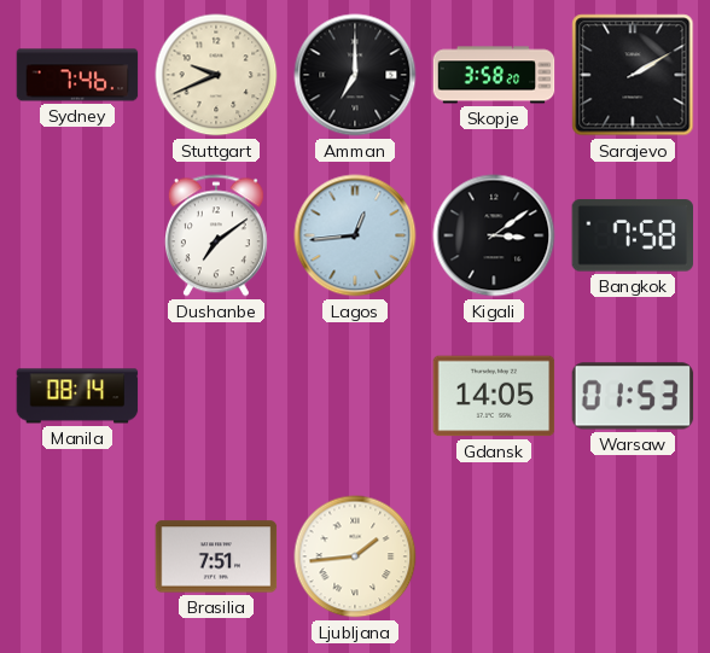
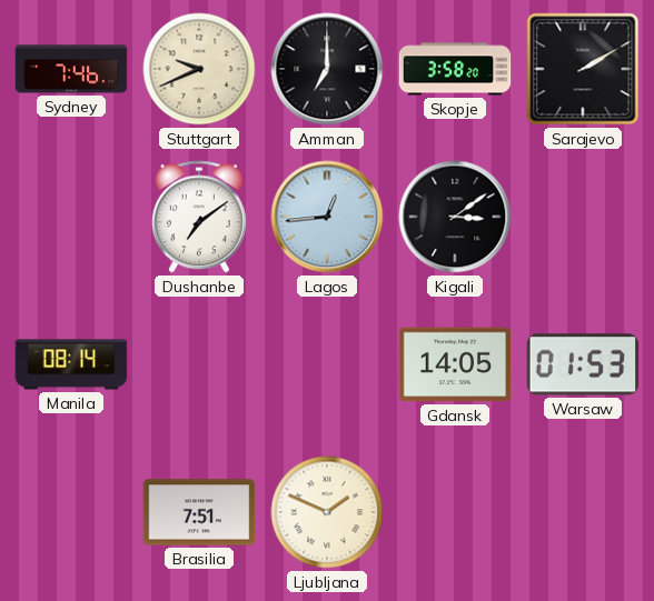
Bangkok: 7:58 -> none
Ljubljana: 1:44 -> 1:49
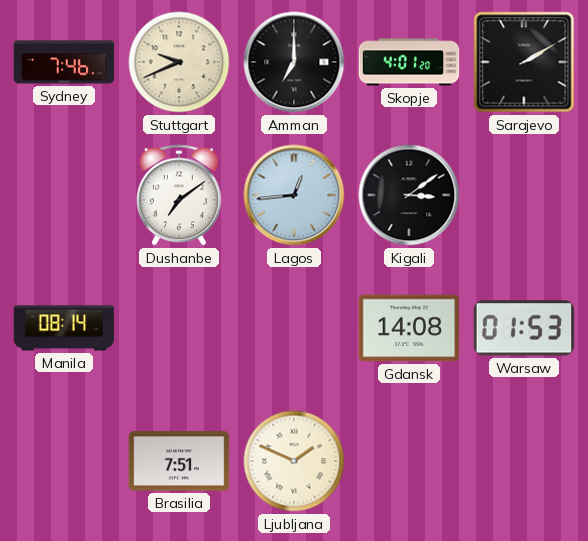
Skopje: 3:58 -> 4:01
Gdansk: 14:05 -> 14:08
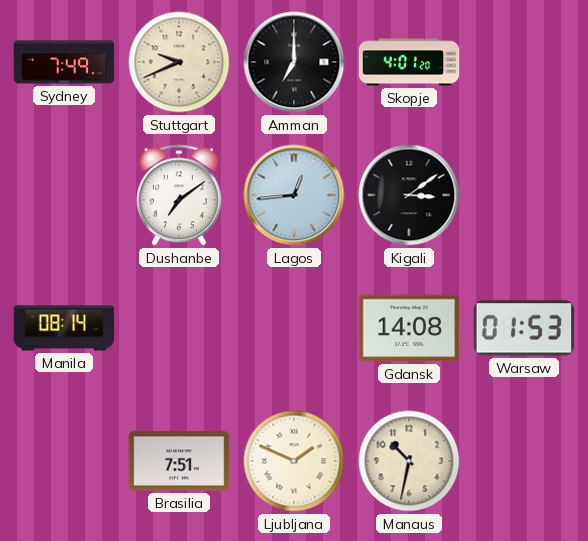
Sydney: 7:46 -> 7:49
Sarajevo: 2:10 -> none
Manaus: none -> 10:32
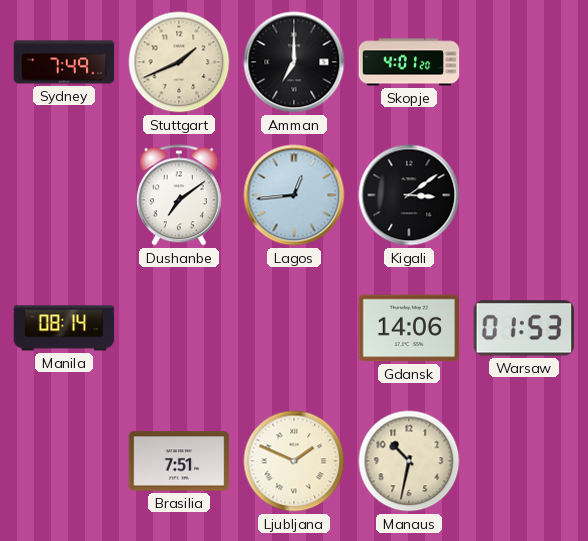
Stuttgart: 9:41 -> 1:41
Gdansk: 14:08 -> 14:06
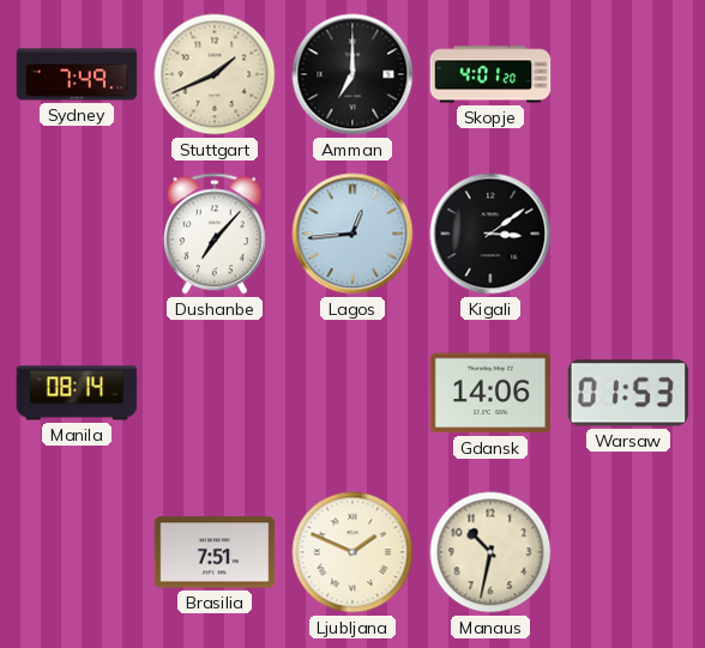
Dushanbe: 7:09 -> 7:07
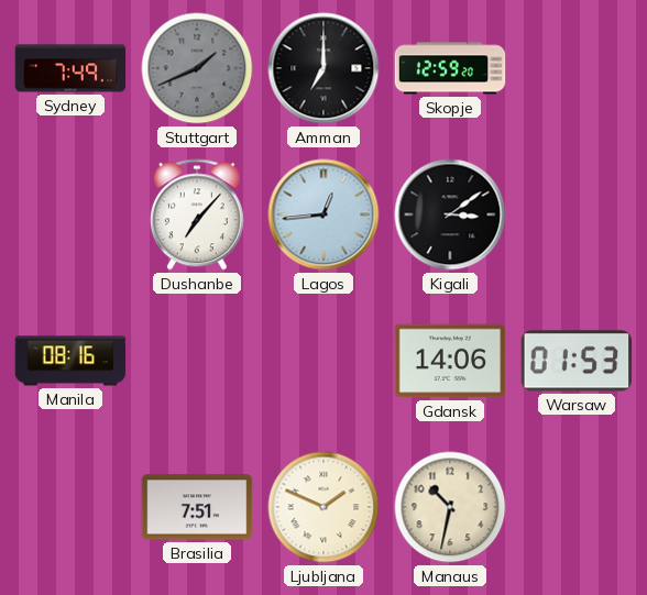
Stuttgart dial: cream -> grey
Skopje: 4:01 -> 12:59
Manila: 08:14 -> 08:16
